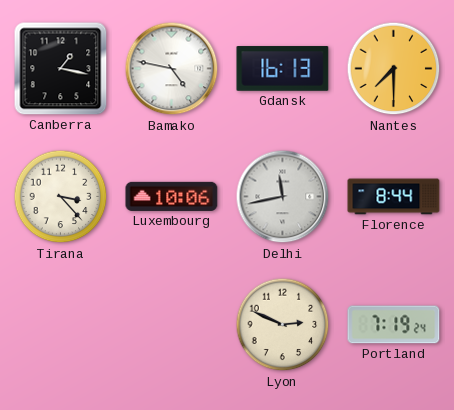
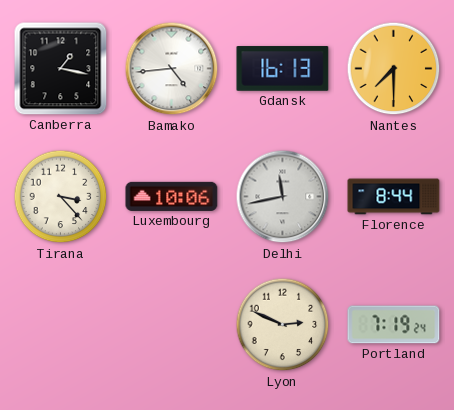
Bamako: 4:47 -> 4:44
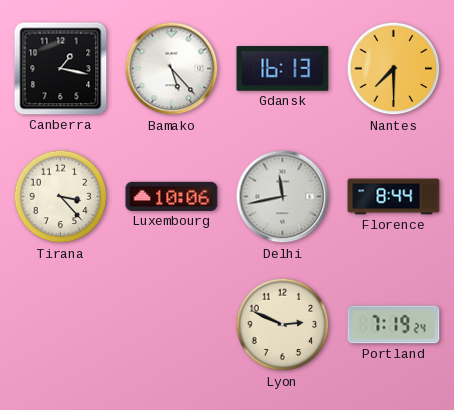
Bamako: 4:44 -> 5:23
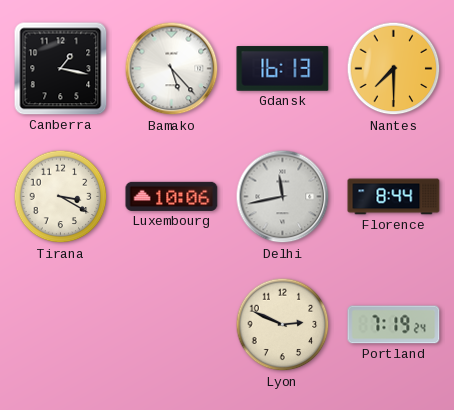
Tirana: 3:23 -> 3:20
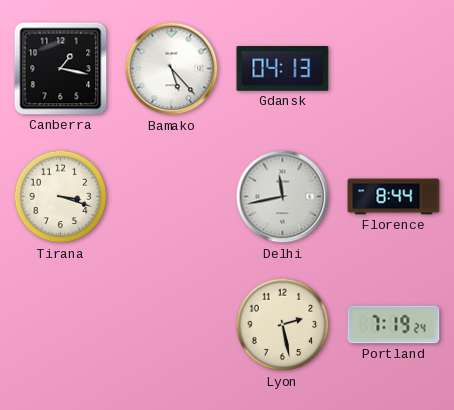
Gdansk: 16:13 -> 04:13
Nantes: 7:30 -> none
Tirana: 3:20 -> 3:18
Luxembourg: 10:06 -> none
Lyon: 2:49 -> 2:28
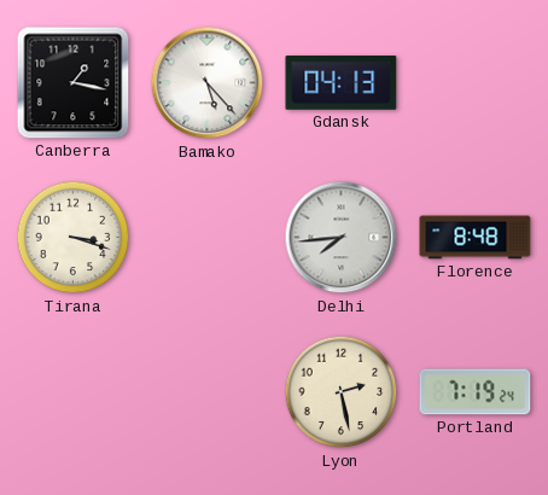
Delhi: 11:43 -> 7:44
Florence: 8:44 -> 8:48
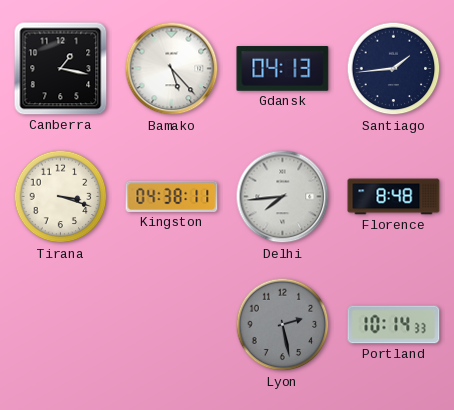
Santiago: none -> 1:44
Kingston: none -> 04:38
Lyon dial: cream -> grey
Portland: 7:19 -> 10:14
